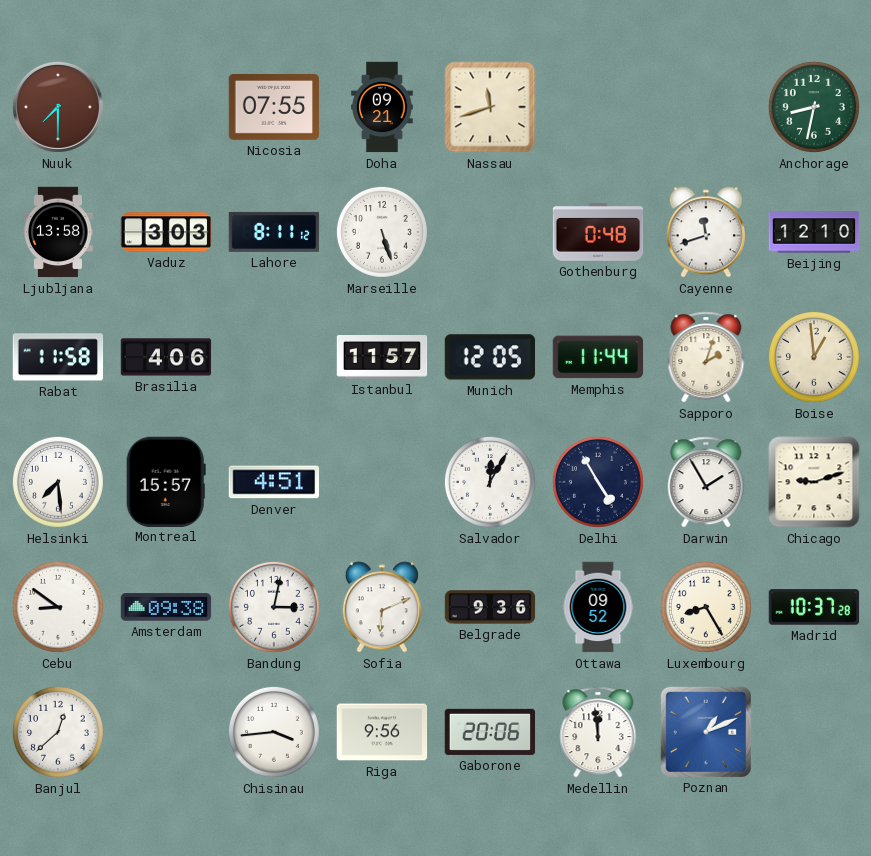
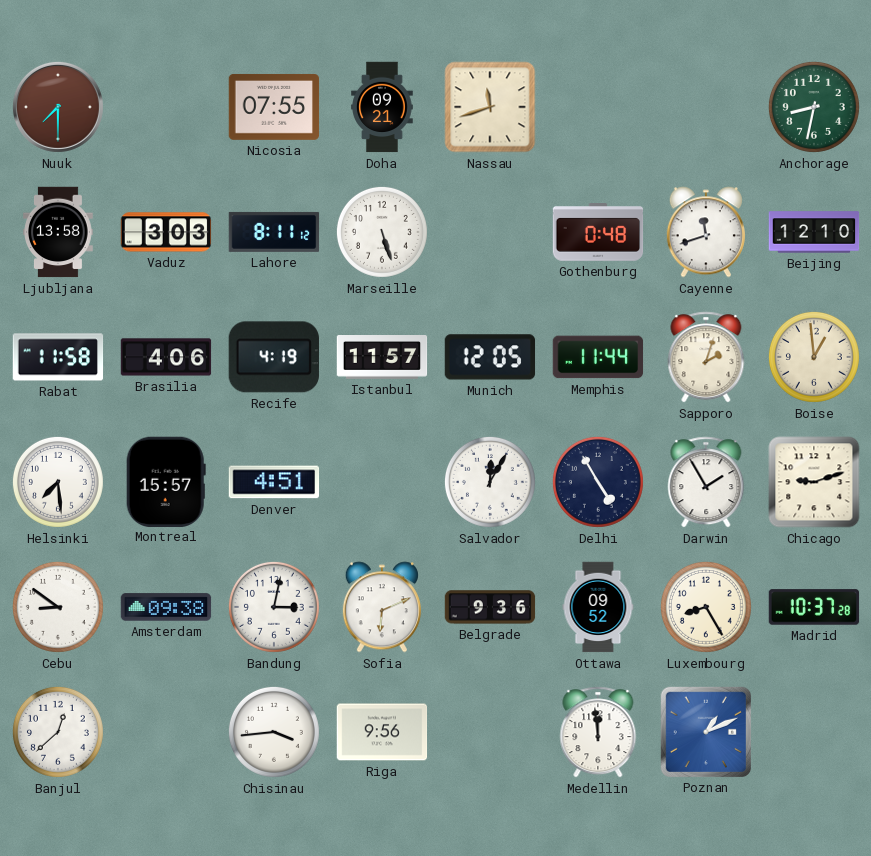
Recife: none -> 4:19
Gaborone: 20:06 -> none
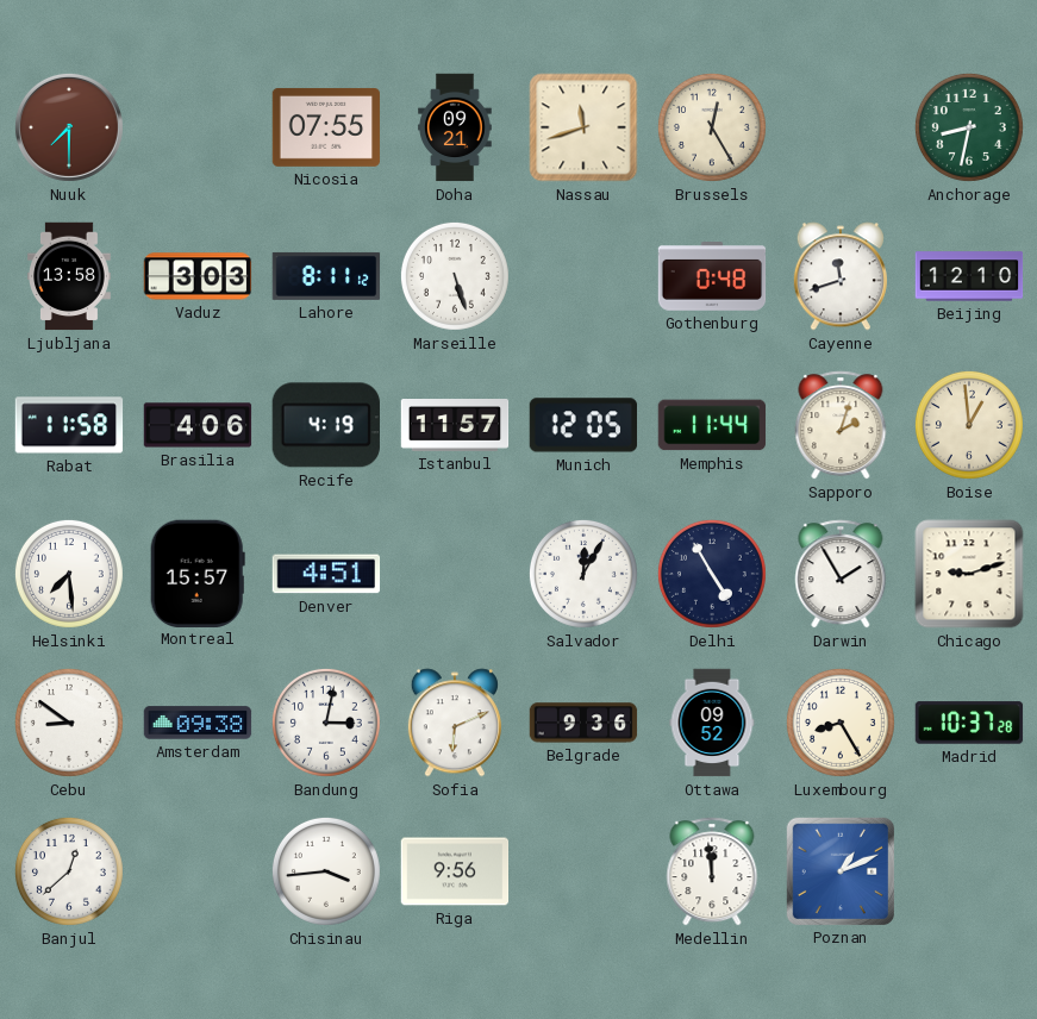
Brussels: none -> 12:25
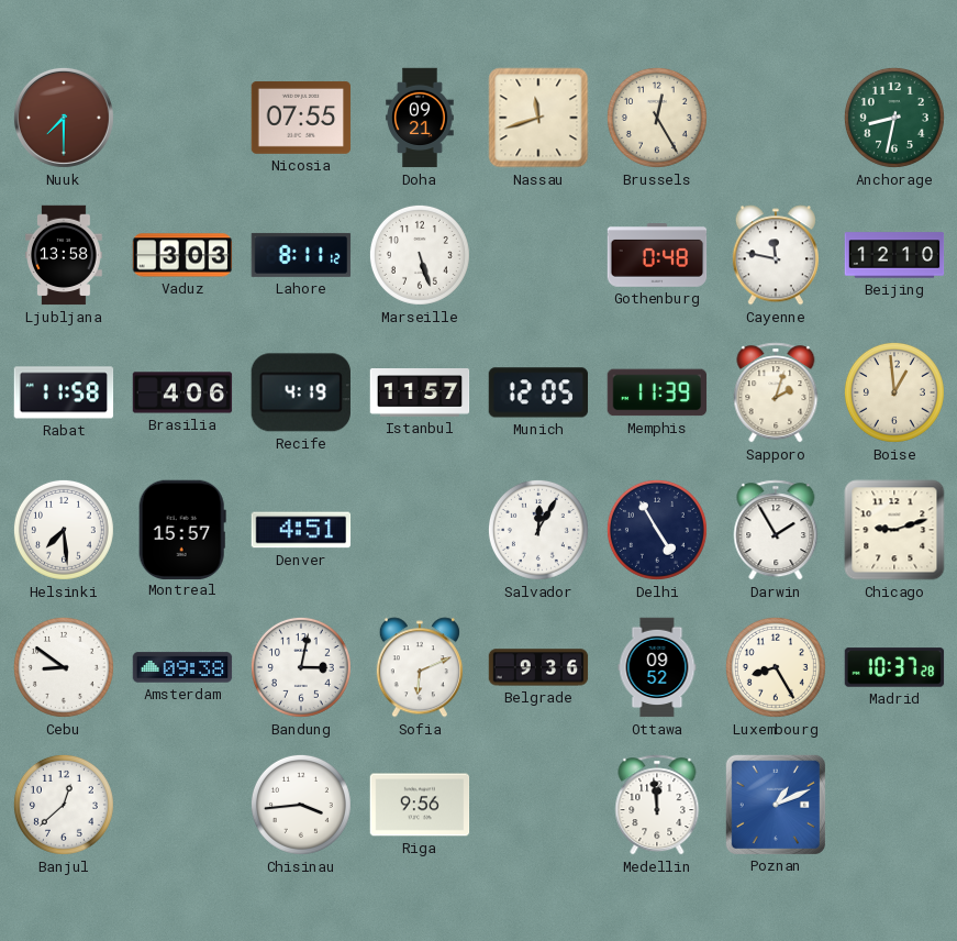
Cayenne: 11:42 -> 11:47
Memphis: 11:44 -> 11:39
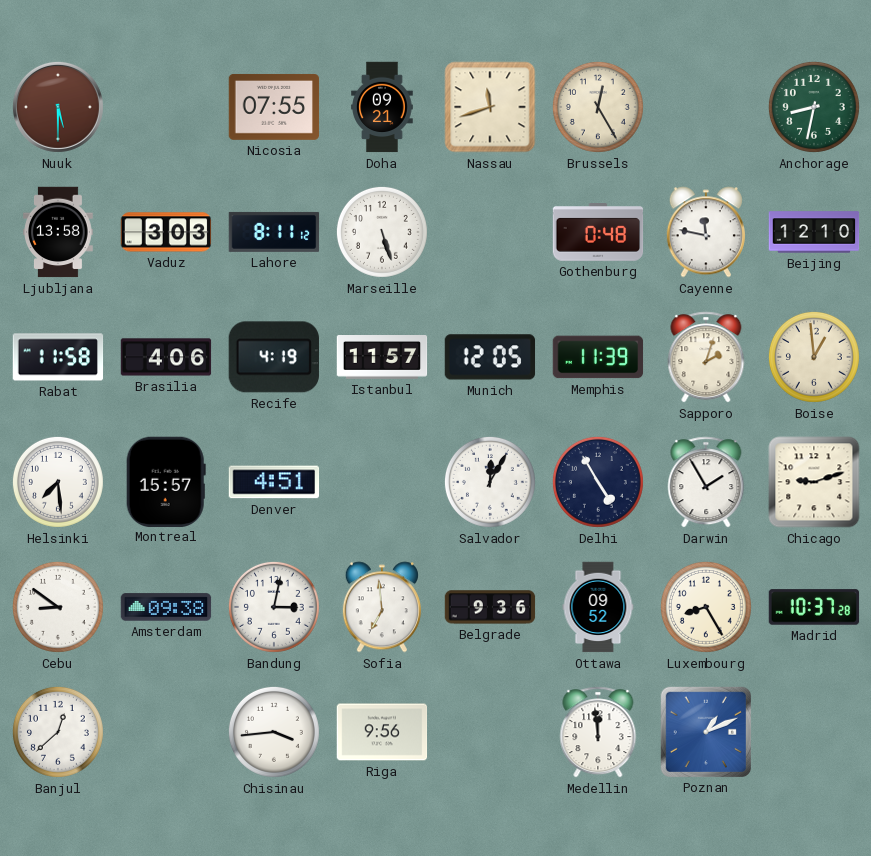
Nuuk: 7:30 -> 5:30
Sofia: 6:11 -> 6:59
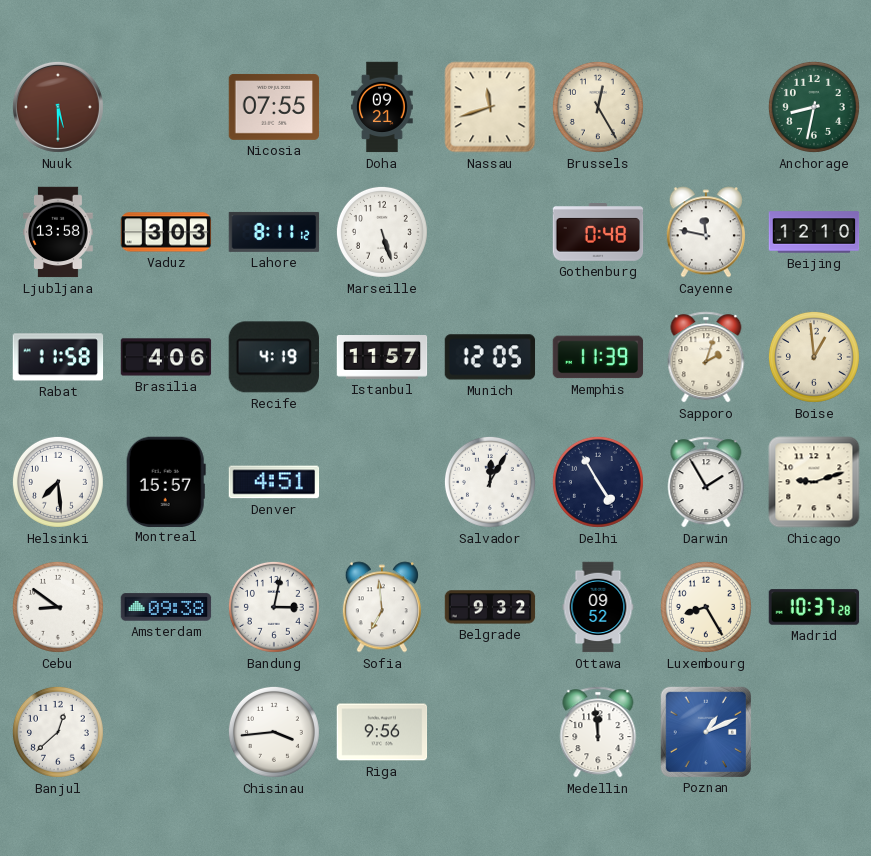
Belgrade: 9:36 -> 9:32
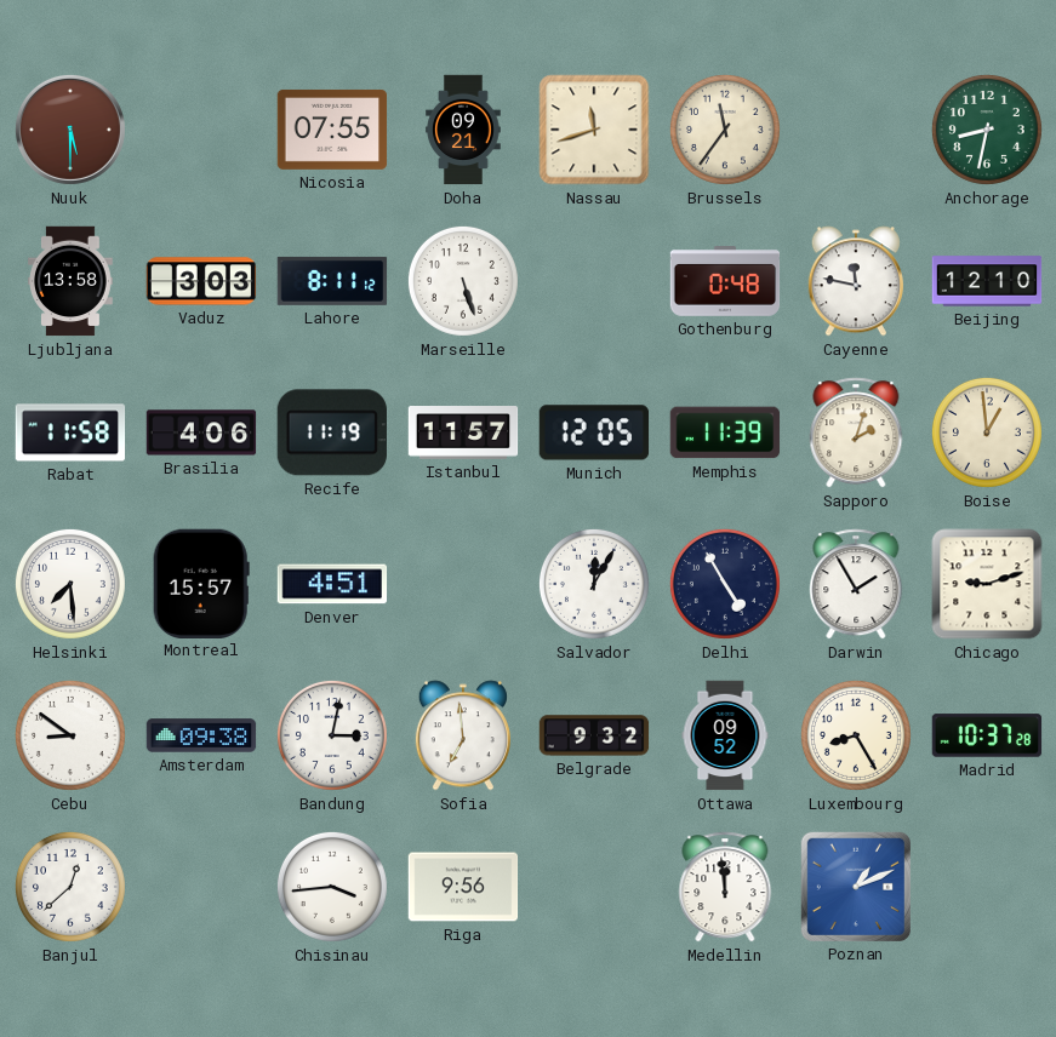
Brussels: 12:25 -> 11:36
Recife: 4:19 -> 11:19
